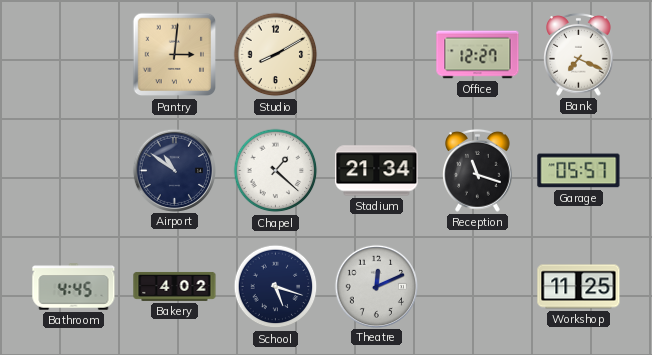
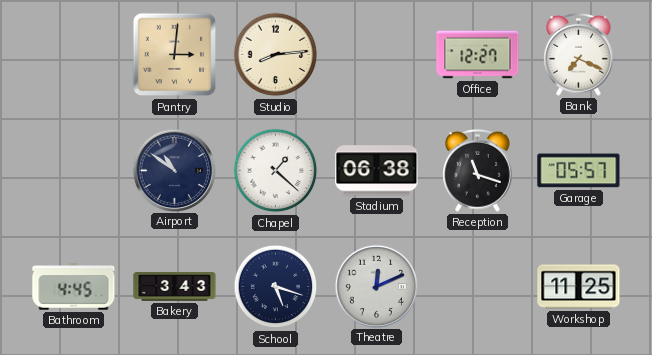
Studio: 8:10 -> 8:14
Stadium: 21:34 -> 06:38
Bakery: 4:02 -> 3:43
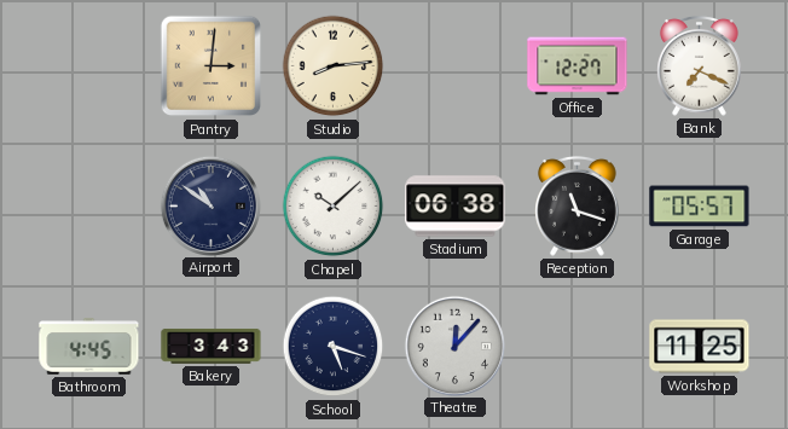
Chapel: 1:22 -> 10:08
Theatre: 12:11 -> 12:07
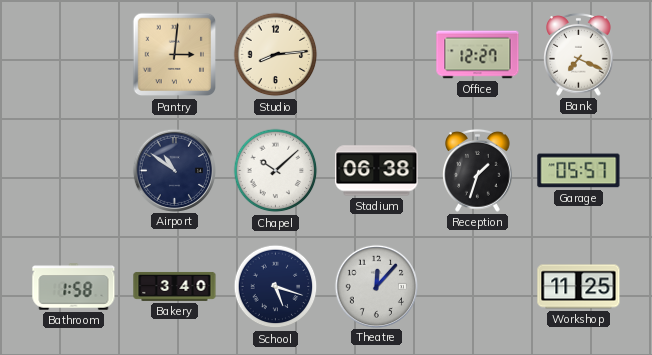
Reception: 11:18 -> 1:33
Bathroom: 4:45 -> 1:58
Bakery: 3:43 -> 3:40
